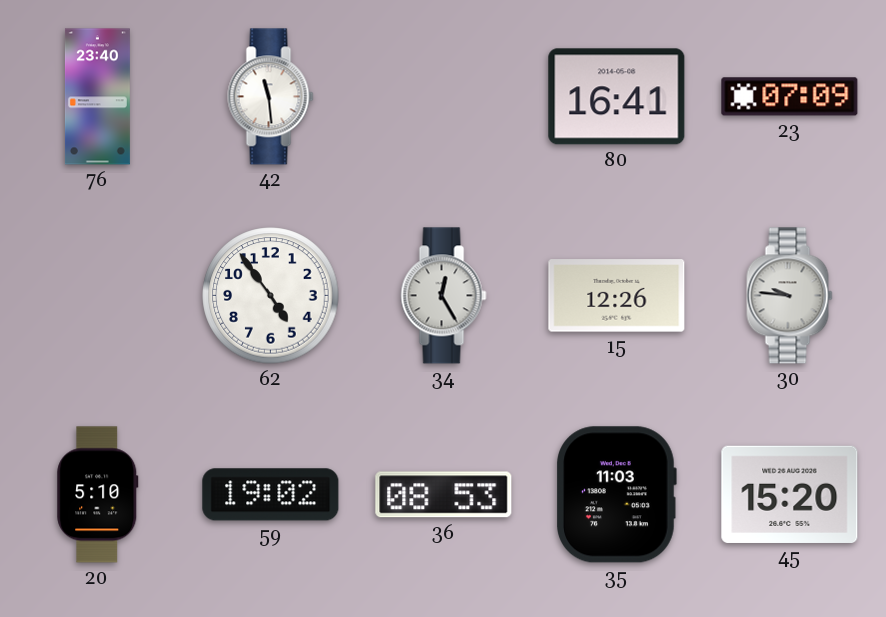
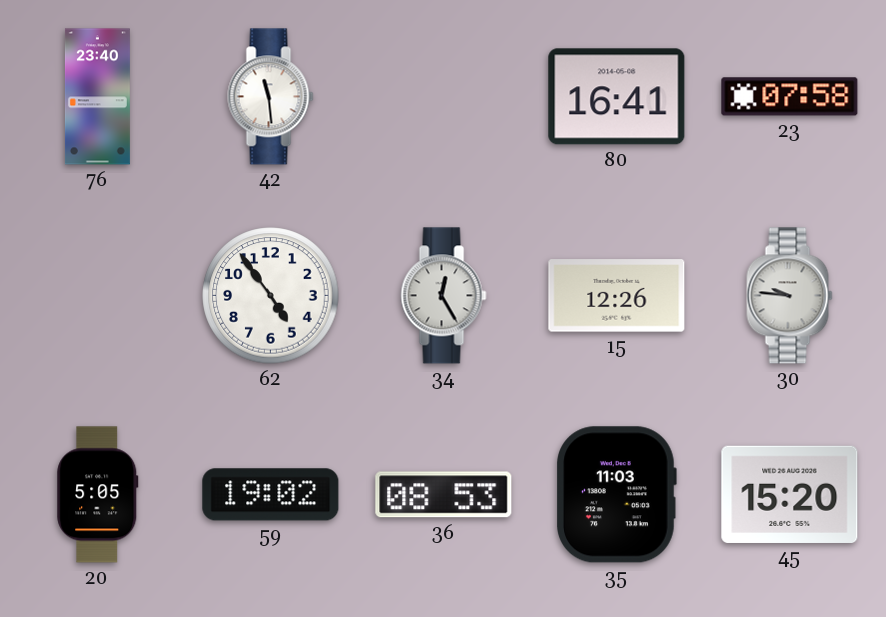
23: 07:09 -> 07:58
20: 5:10 -> 5:05
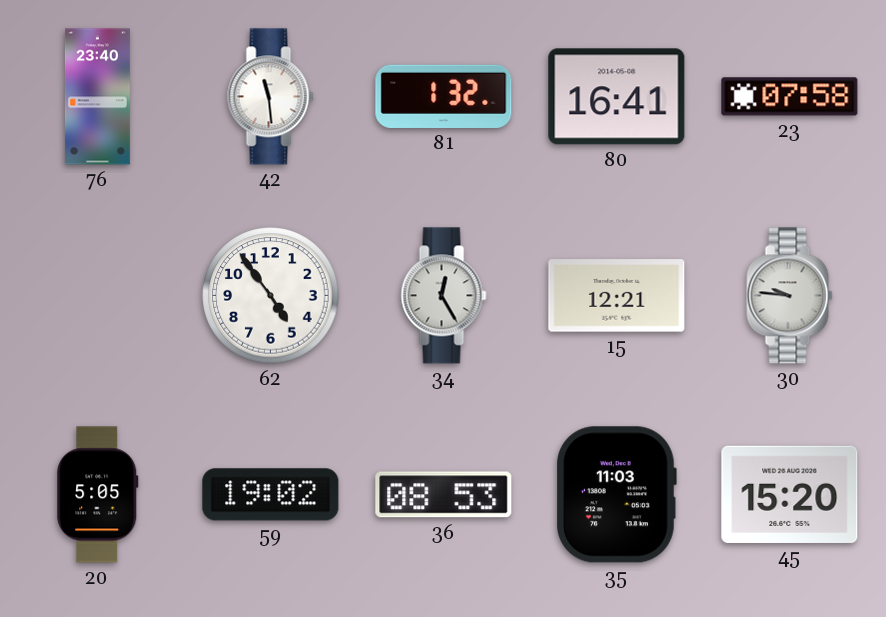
81: none -> 1:32
15: 12:26 -> 12:21
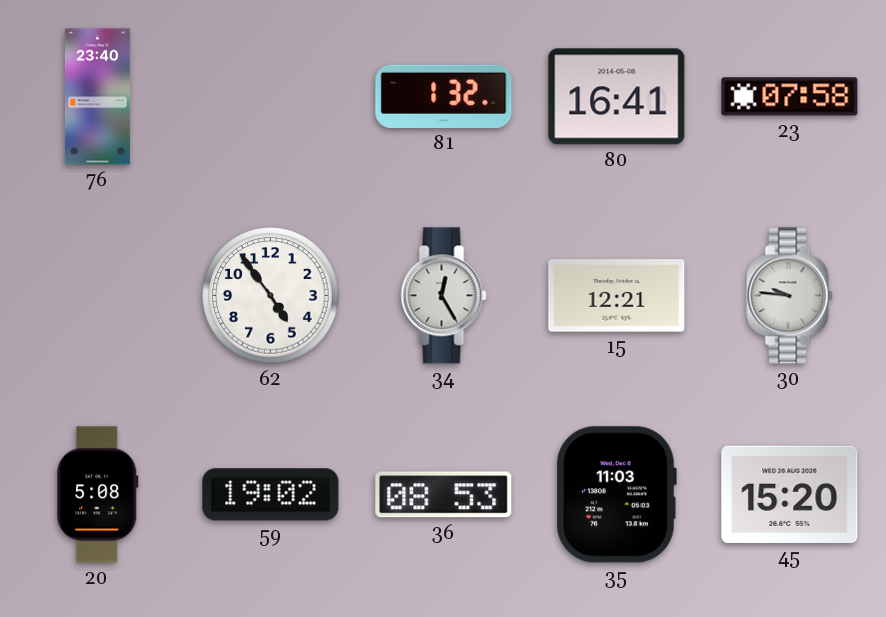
42: 11:29 -> none
20: 5:05 -> 5:08
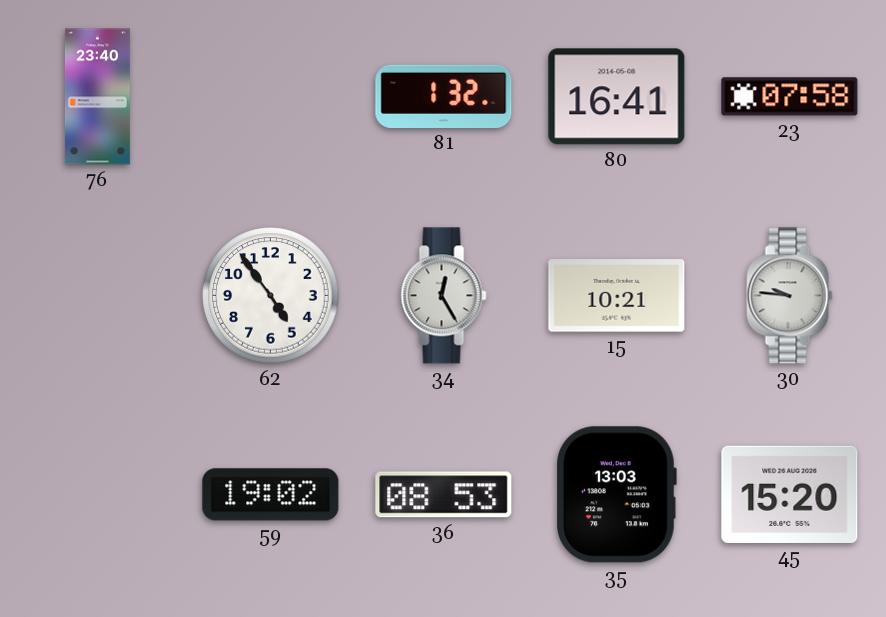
15: 12:21 -> 10:21
20: 5:08 -> none
35: 11:03 -> 13:03
